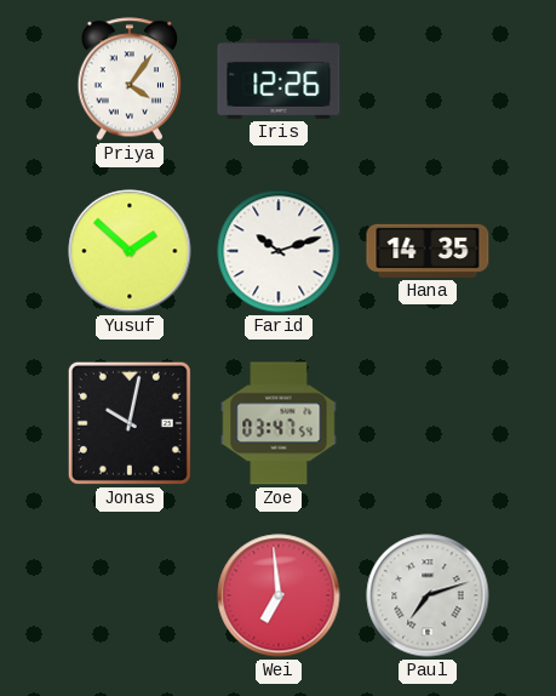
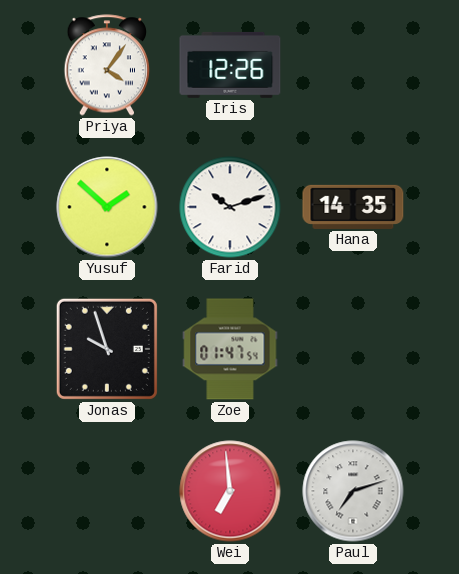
Jonas: 10:02 -> 9:57
Zoe: 03:47 -> 01:47
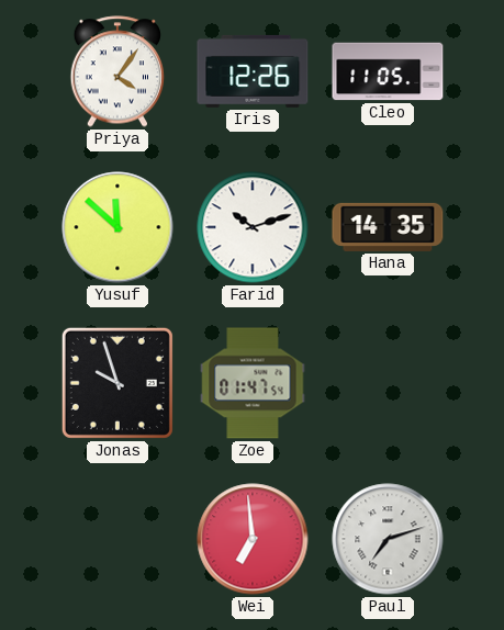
Cleo: none -> 11:05
Yusuf: 1:52 -> 11:52
